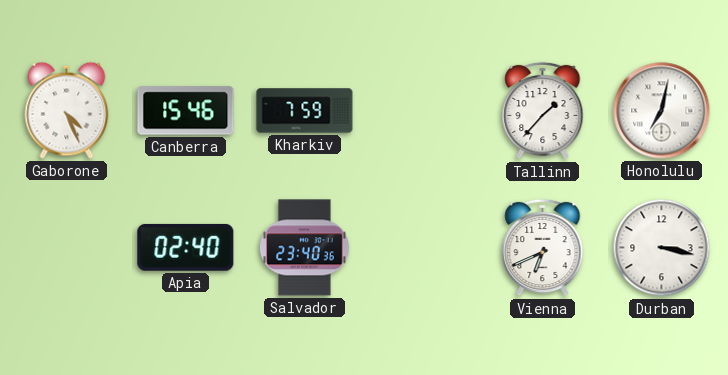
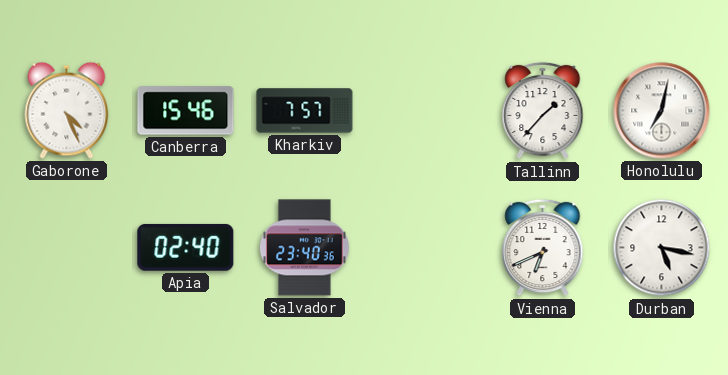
Kharkiv: 7:59 -> 7:57
Durban: 3:17 -> 5:17
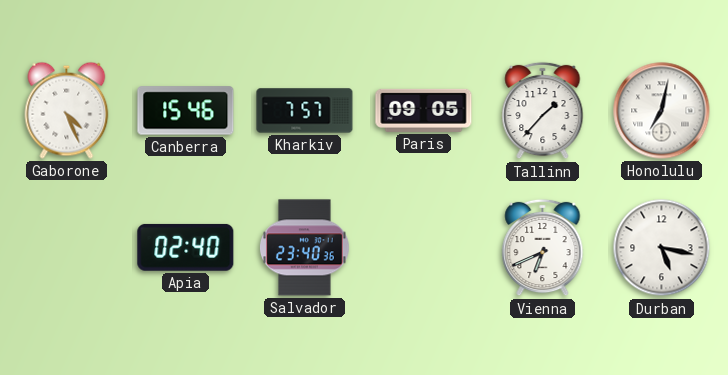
Paris: none -> 09:05
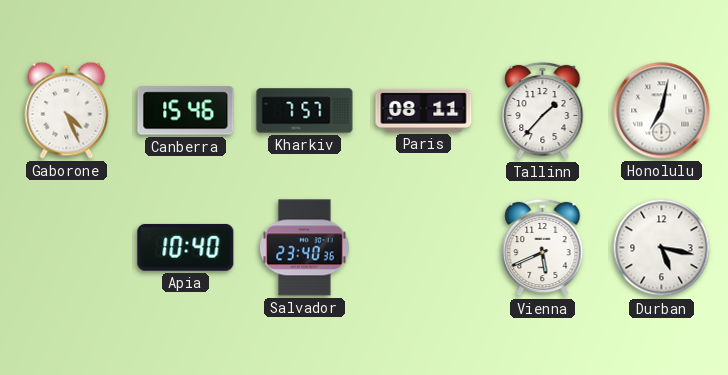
Paris: 09:05 -> 08:11
Apia: 02:40 -> 10:40
Vienna: 6:41 -> 5:41
